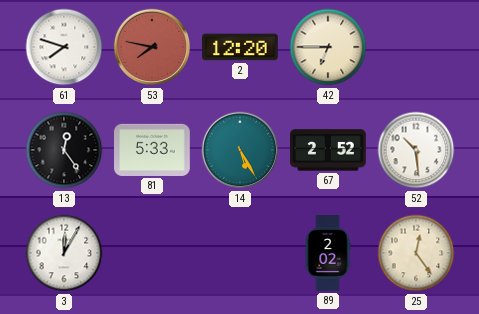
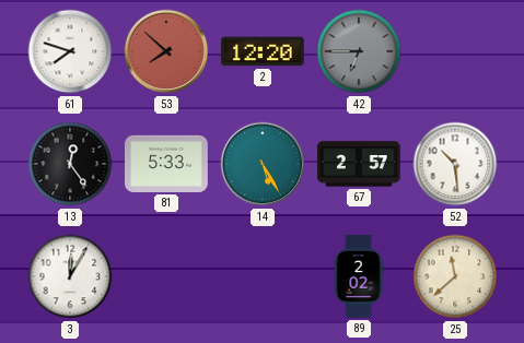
53: 7:47 -> 7:52
42 dial: cream -> grey
67: 2:52 -> 2:57
25: 12:24 -> 11:38
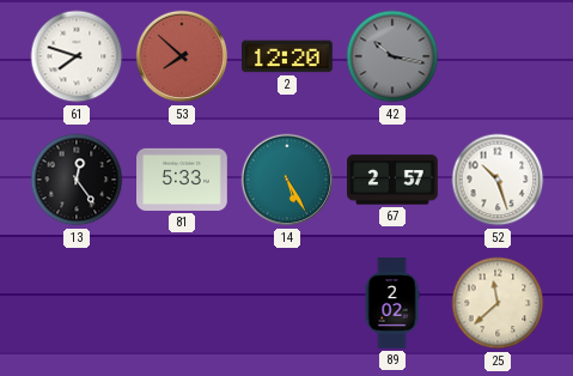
42: 6:45 -> 10:17
52: 10:29 -> 10:27
3: 12:05 -> none
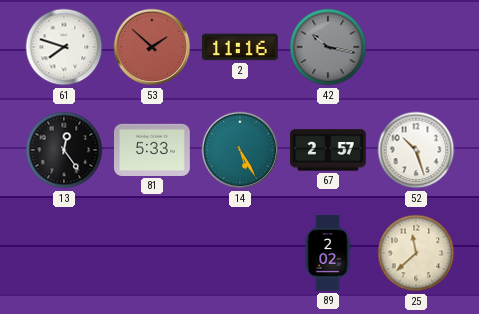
53: 7:52 -> 1:52
2: 12:20 -> 11:16
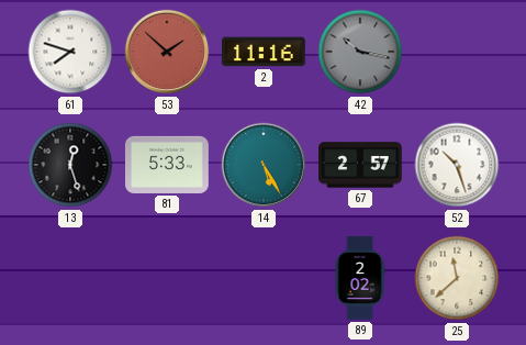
13: 12:24 -> 12:27
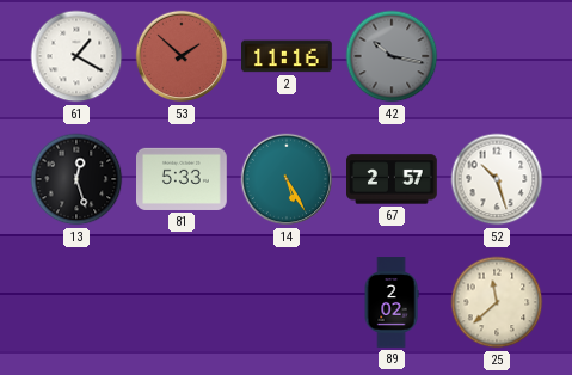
61: 7:48 -> 1:20
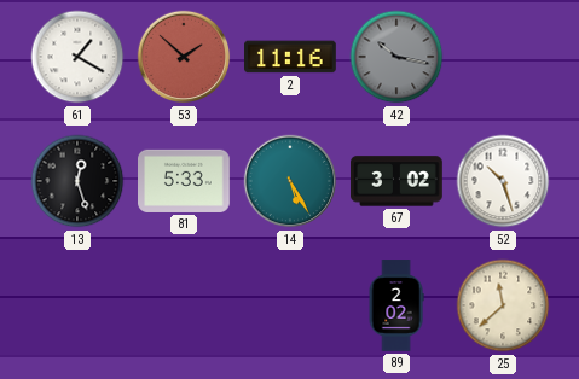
67: 2:57 -> 3:02
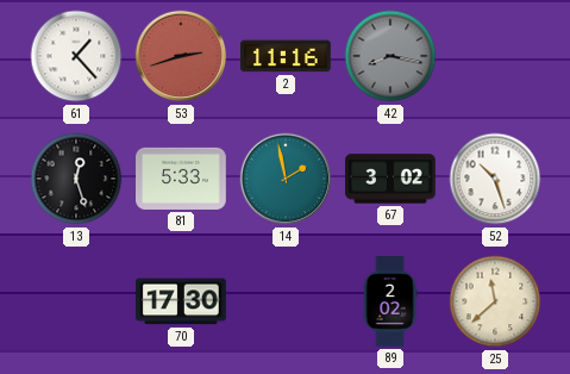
61: 1:20 -> 1:23
53: 1:52 -> 2:42
42: 10:17 -> 8:17
14: 5:25 -> 1:58
70: none -> 17:30
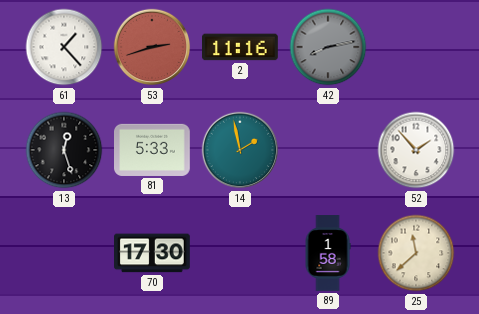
42: 8:17 -> 8:13
67: 3:02 -> none
52: 10:27 -> 1:53
89: 2:02 -> 1:58
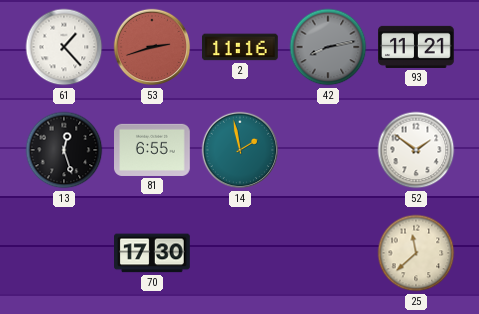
93: none -> 11:21
81: 5:33 -> 6:55
52: 1:53 -> 1:51
89: 1:58 -> none
